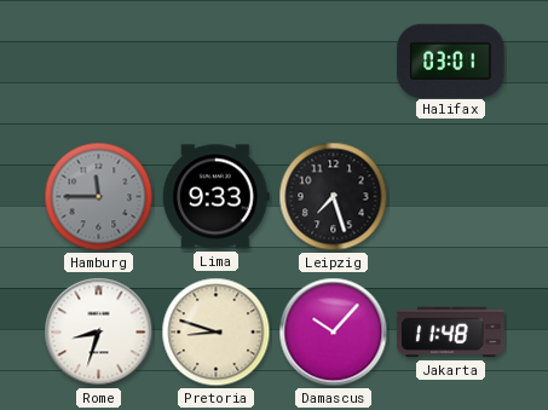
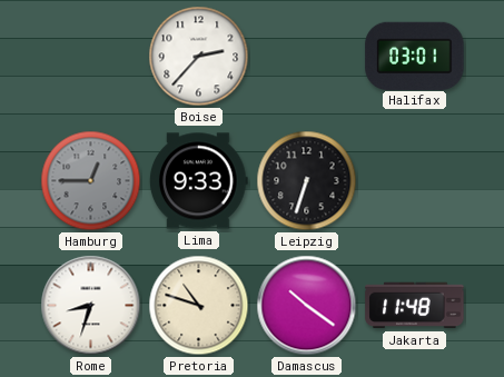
Boise: none -> 2:37
Hamburg: 11:45 -> 12:45
Leipzig: 7:27 -> 6:33
Pretoria: 8:48 -> 10:48
Damascus: 10:07 -> 10:21
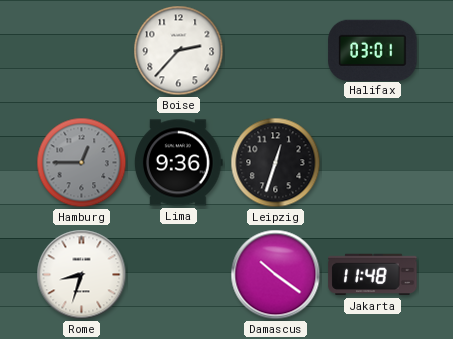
Lima: 9:33 -> 9:36
Leipzig: 6:33 -> 12:33
Pretoria: 10:48 -> none
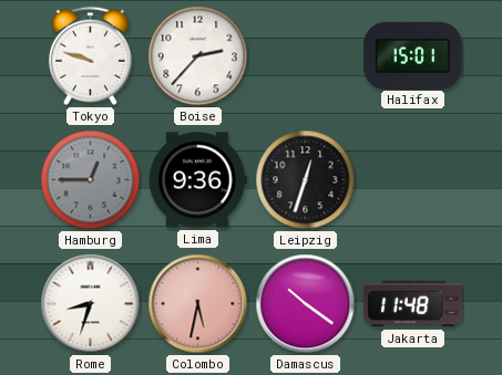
Tokyo: none -> 9:48
Halifax: 03:01 -> 15:01
Colombo: none -> 5:32
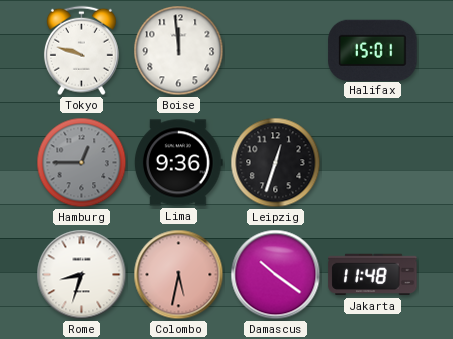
Boise: 2:37 -> 11:59
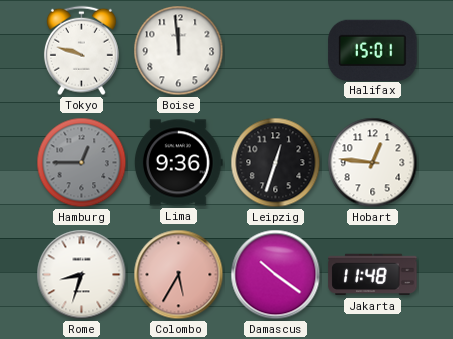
Hobart: none -> 12:46
Colombo: 5:32 -> 5:35
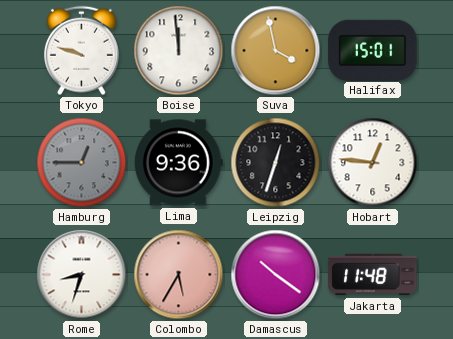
Suva: none -> 3:58
